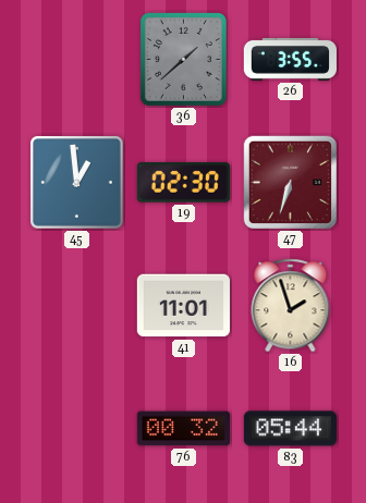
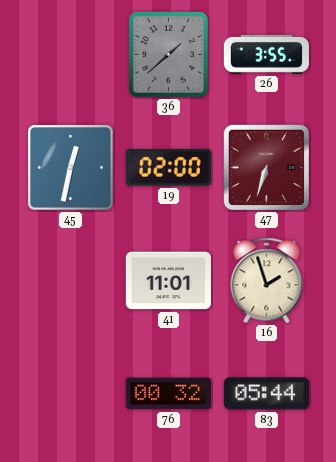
45: 12:59 -> 12:32
19: 02:30 -> 02:00
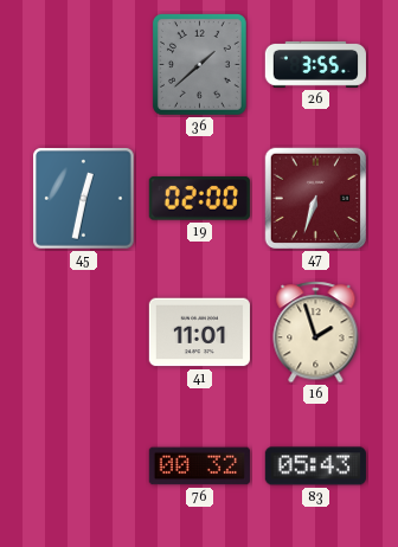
83: 05:44 -> 05:43
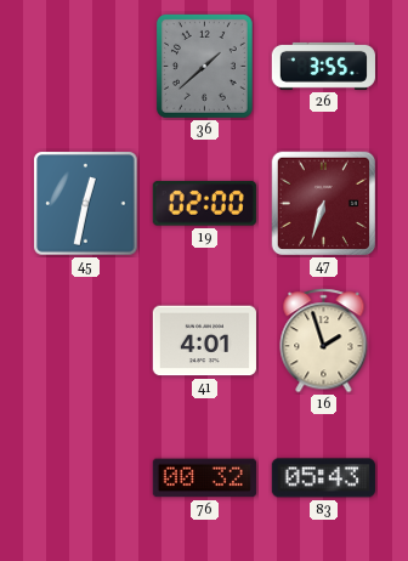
41: 11:01 -> 4:01
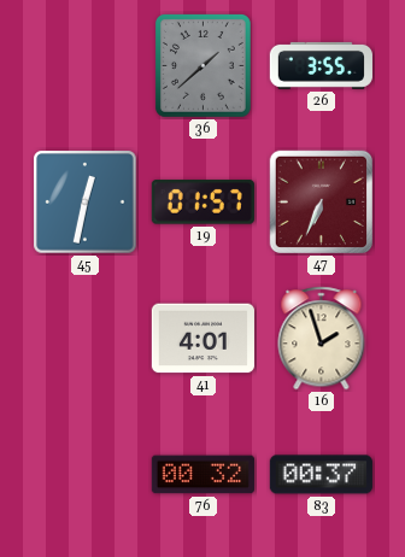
19: 02:00 -> 01:57
47: 6:33 -> 6:34
83: 05:43 -> 00:37
